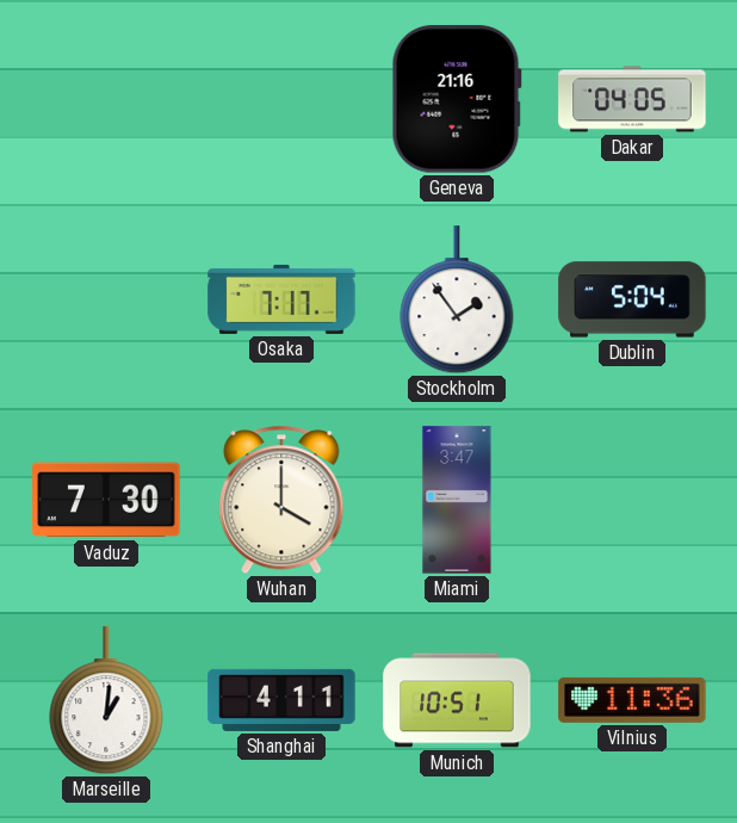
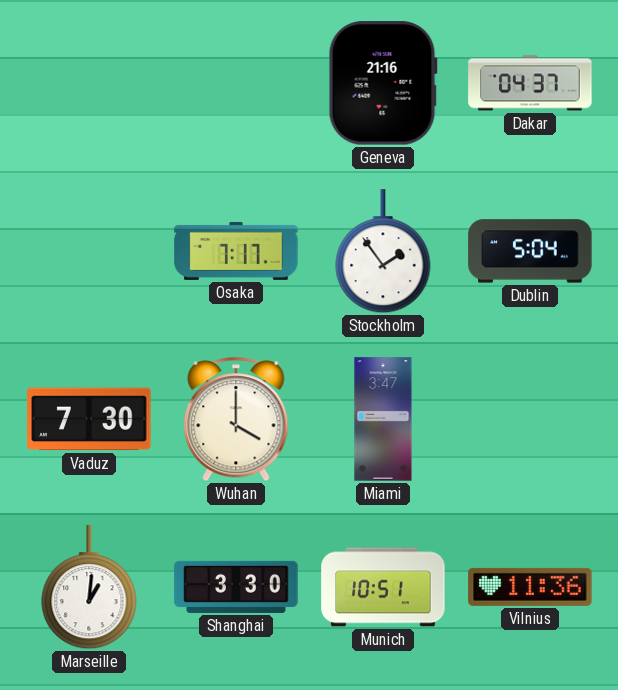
Dakar: 04:05 -> 04:37
Shanghai: 4:11 -> 3:30
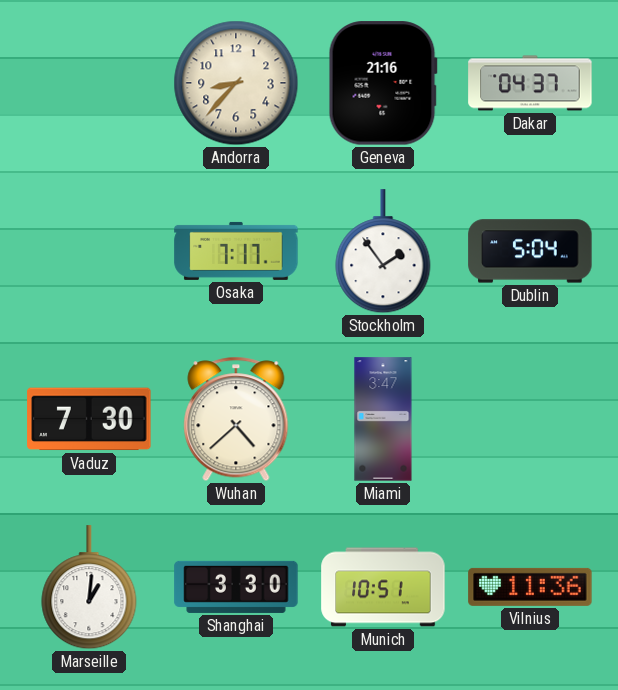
Andorra: none -> 8:37
Wuhan: 4:00 -> 4:38
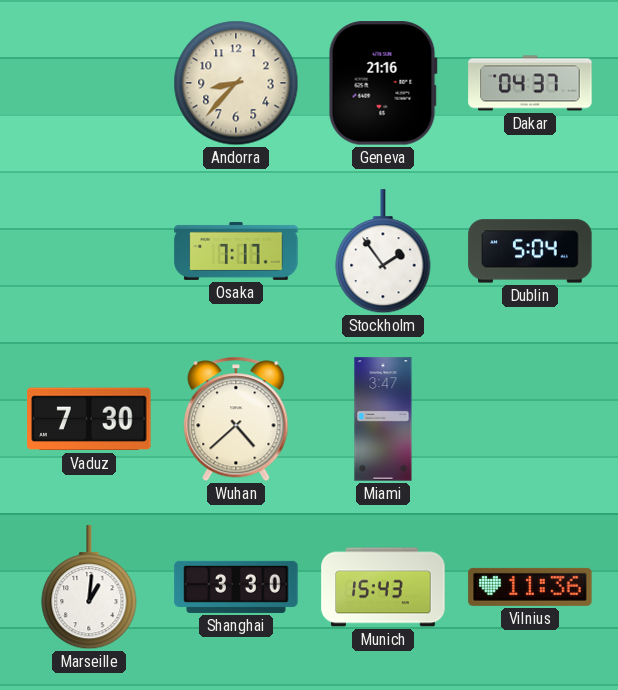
Munich: 10:51 -> 15:43
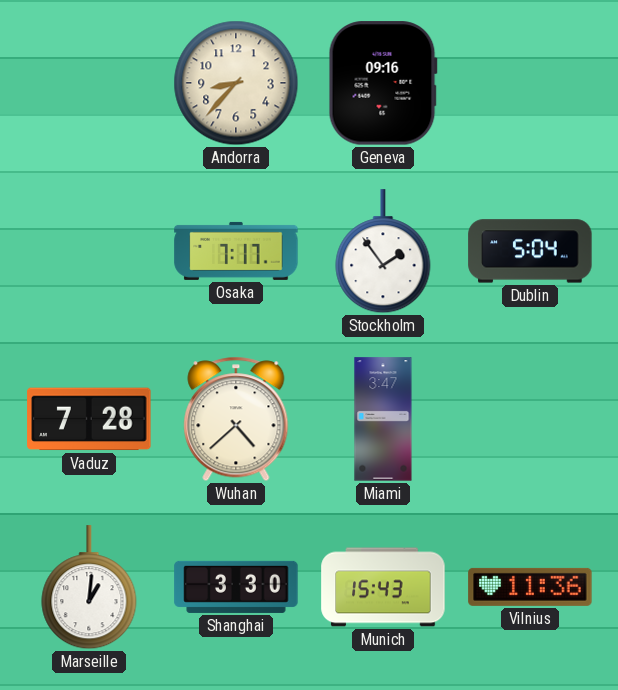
Geneva: 21:16 -> 09:16
Dakar: 04:37 -> none
Vaduz: 7:30 -> 7:28
